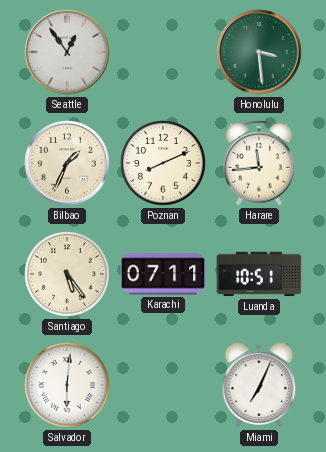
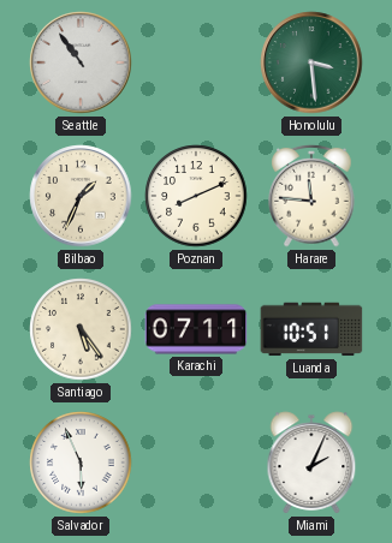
Seattle: 12:54 -> 10:54
Harare: 11:44 -> 11:46
Salvador: 6:01 -> 5:56
Miami: 7:04 -> 2:04
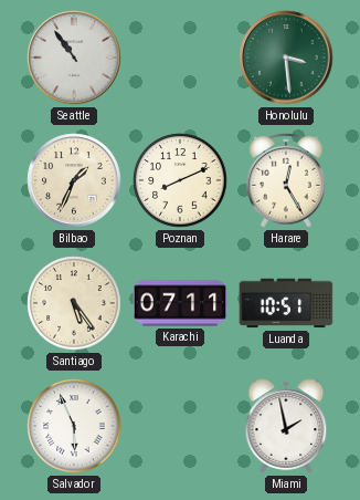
Harare: 11:46 -> 12:25
Miami: 2:04 -> 1:58
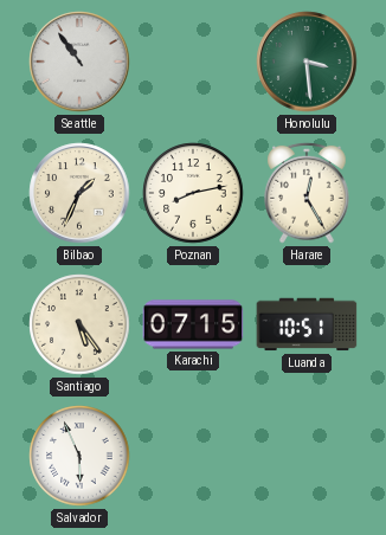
Poznan: 8:11 -> 8:13
Karachi: 07:11 -> 07:15
Miami: 1:58 -> none
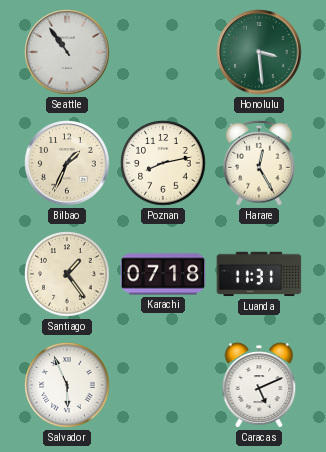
Santiago: 5:24 -> 1:24
Karachi: 07:15 -> 07:18
Luanda: 10:51 -> 11:31
Caracas: none -> 5:11
